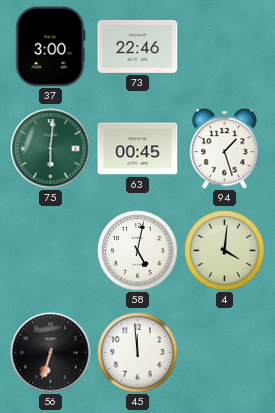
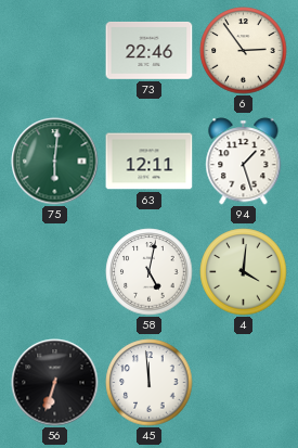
37: 3:00 -> none
6: none -> 2:54
63: 00:45 -> 12:11
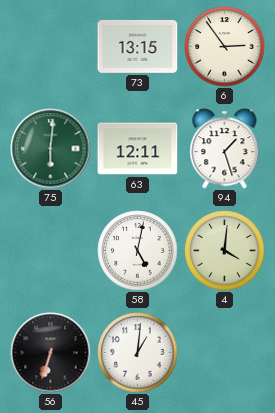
73: 22:46 -> 13:15
45: 11:59 -> 1:01
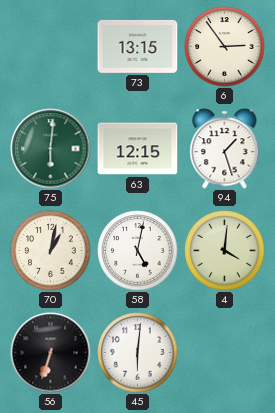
63: 12:11 -> 12:15
70: none -> 1:02
45: 1:01 -> 6:01
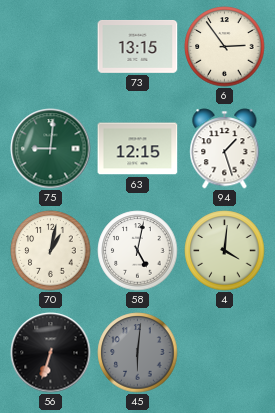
75: 6:01 -> 9:01
45 dial: white -> grey
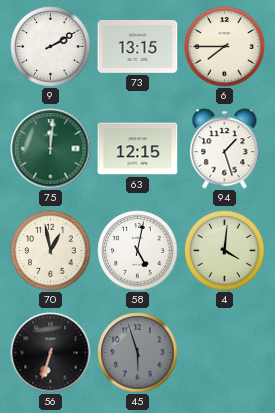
9: none -> 2:10
6: 2:54 -> 7:45
75: 9:01 -> 12:01
70: 1:02 -> 12:58
45: 6:01 -> 5:57
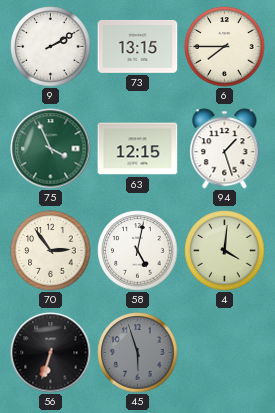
75: 12:01 -> 3:56
70: 12:58 -> 2:54
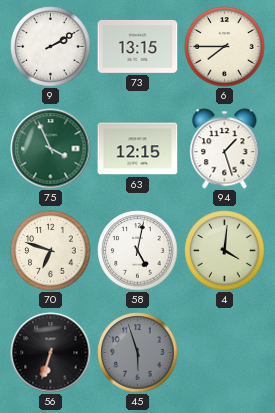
70: 2:54 -> 6:48
